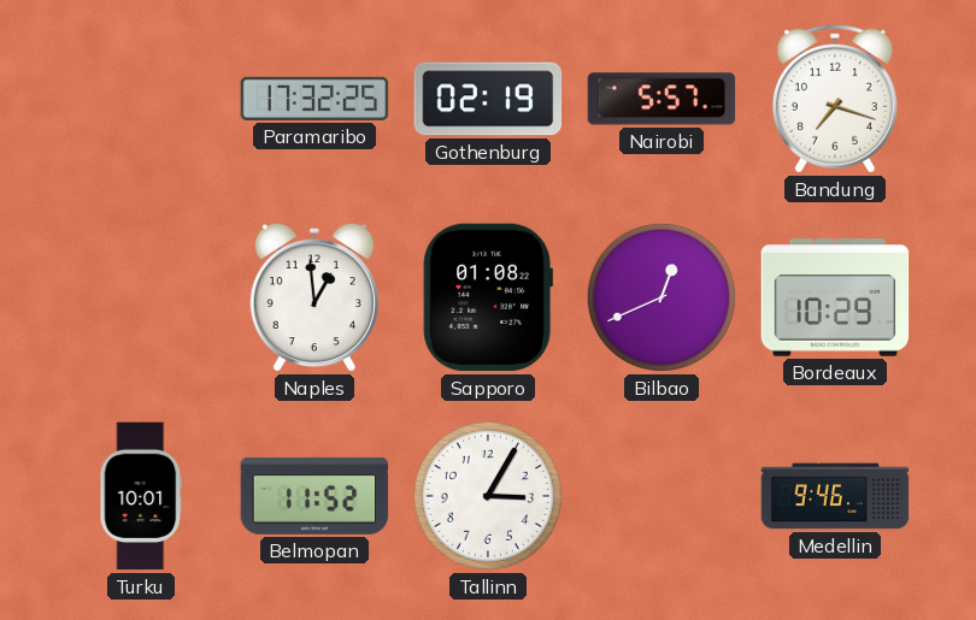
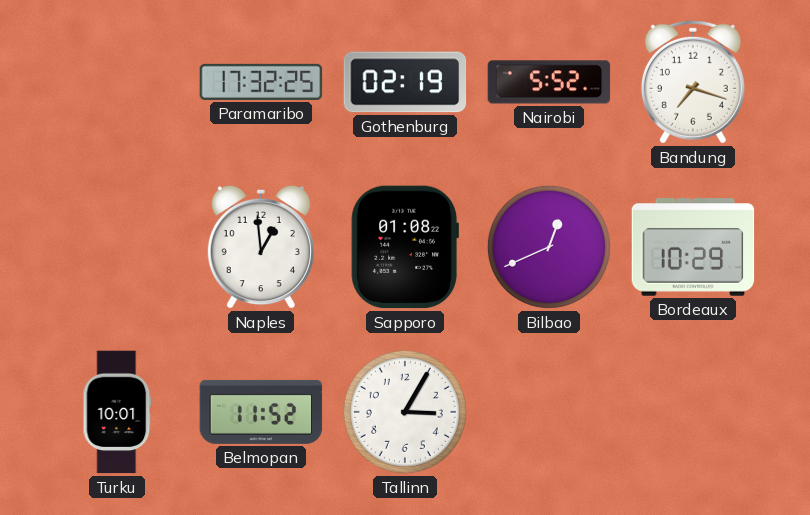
Nairobi: 5:57 -> 5:52
Medellin: 9:46 -> none
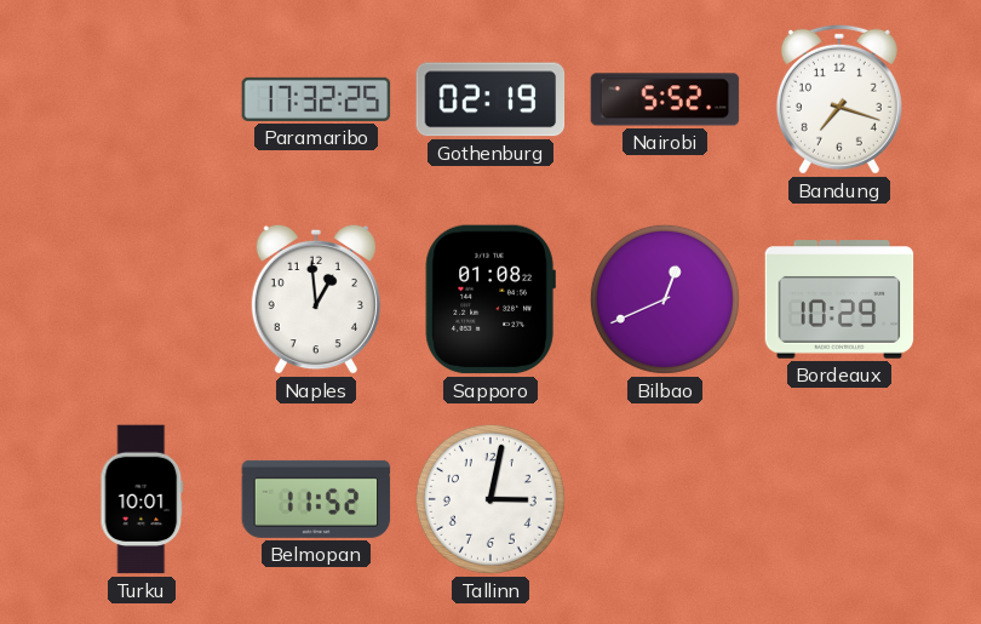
Tallinn: 3:05 -> 3:02
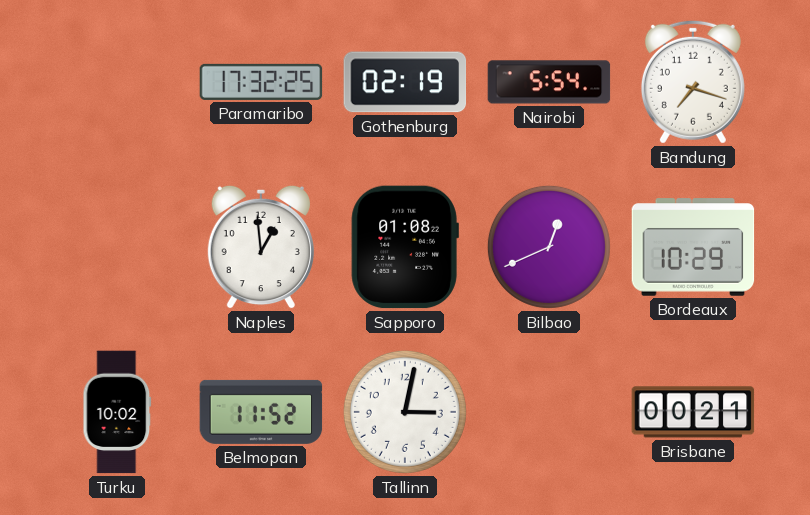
Nairobi: 5:52 -> 5:54
Turku: 10:01 -> 10:02
Brisbane: none -> 00:21
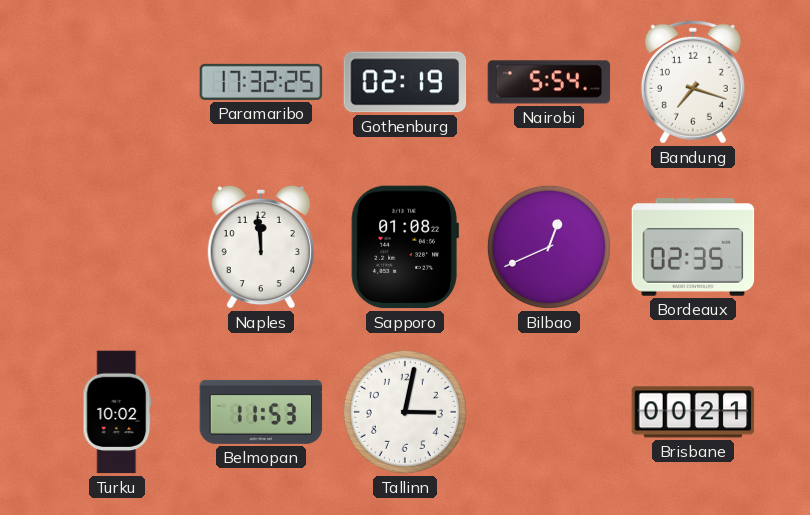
Naples: 12:59 -> 11:59
Bordeaux: 10:29 -> 02:35
Belmopan: 11:52 -> 11:53
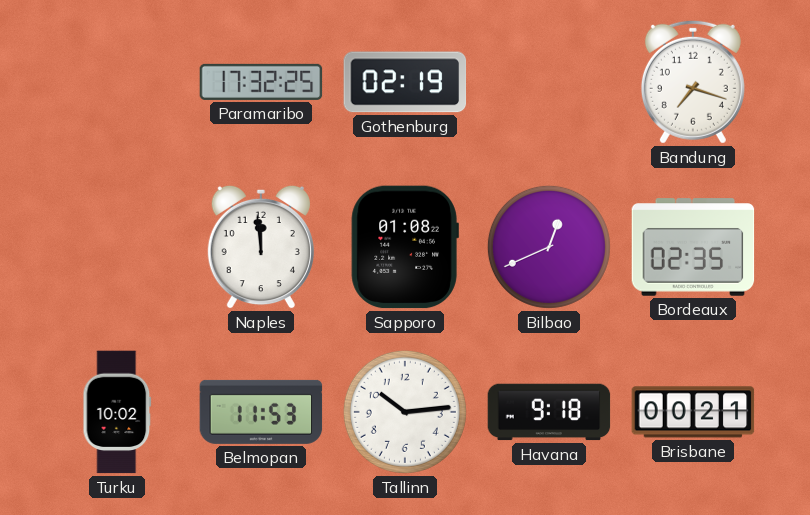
Nairobi: 5:54 -> none
Tallinn: 3:02 -> 10:14
Havana: none -> 9:18
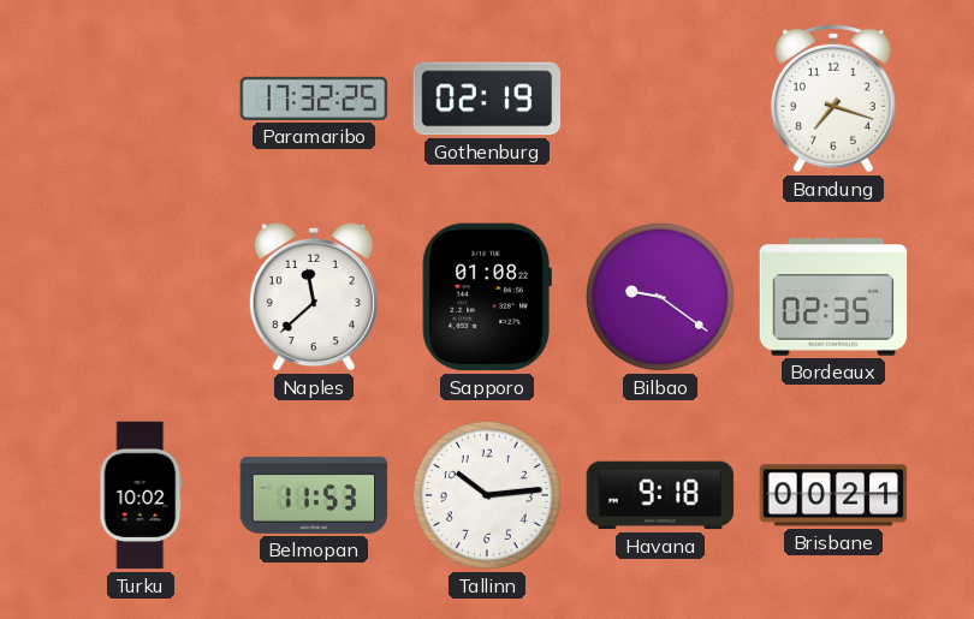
Naples: 11:59 -> 11:38
Bilbao: 12:41 -> 9:21
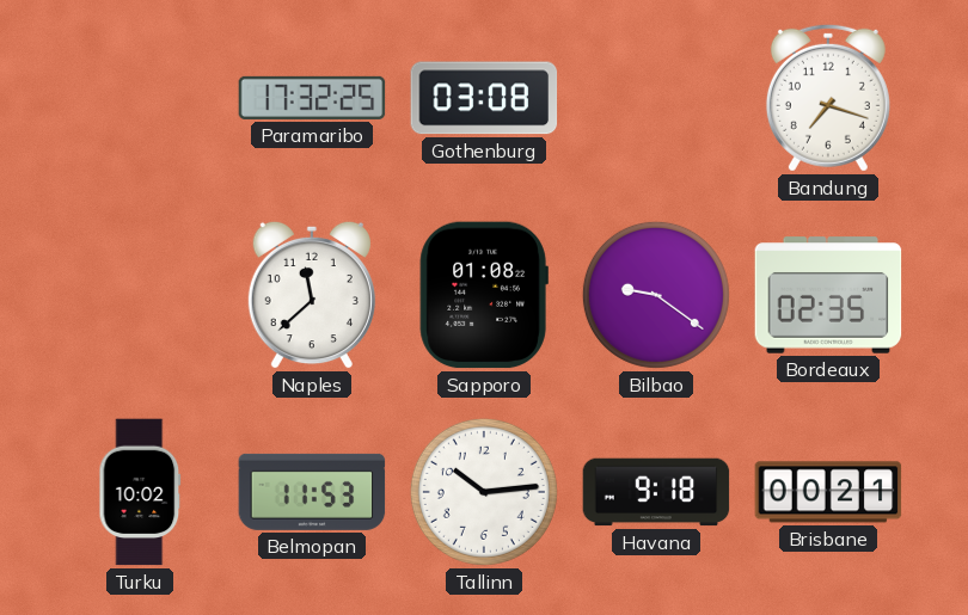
Gothenburg: 02:19 -> 03:08
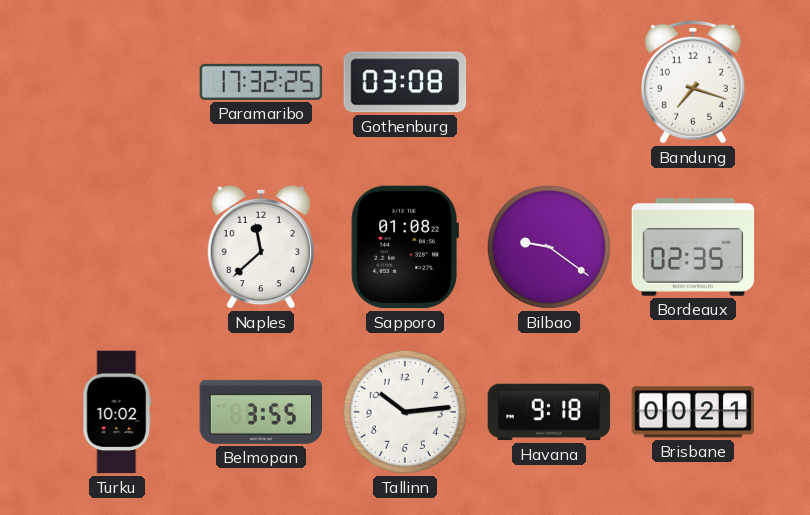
Belmopan: 11:53 -> 3:55
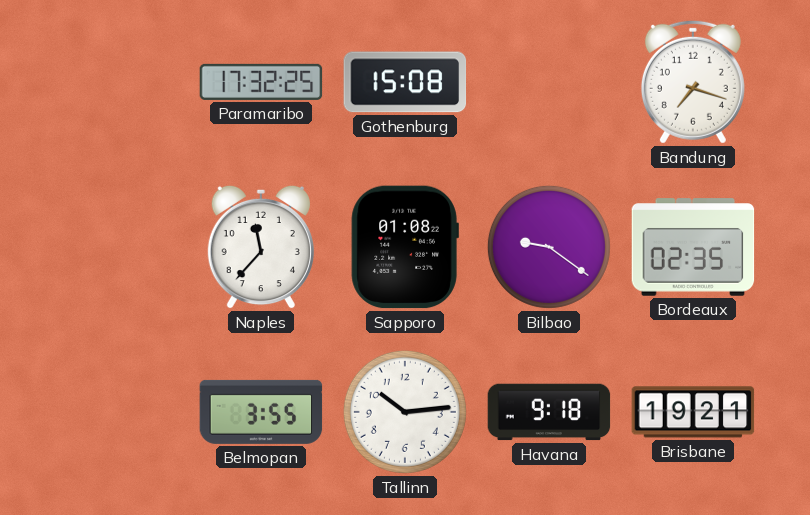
Gothenburg: 03:08 -> 15:08
Naples: 11:38 -> 11:37
Turku: 10:02 -> none
Brisbane: 00:21 -> 19:21
